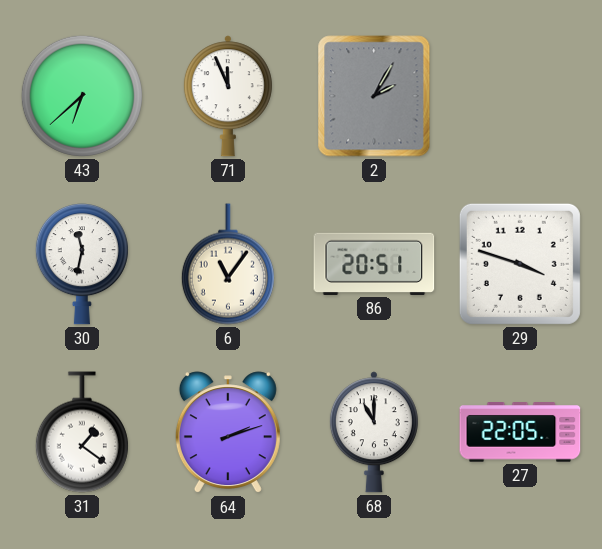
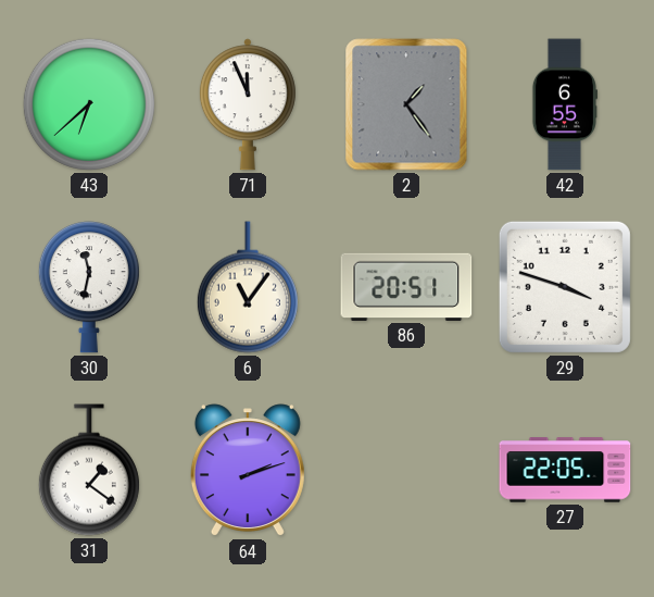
2: 2:05 -> 1:24
42: none -> 6:55
68: 11:00 -> none
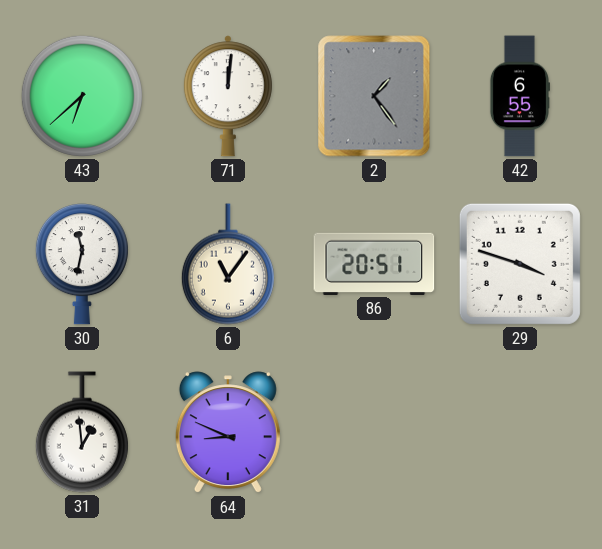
71: 11:56 -> 12:01
31: 1:21 -> 12:59
64: 2:12 -> 8:49
27: 22:05 -> none
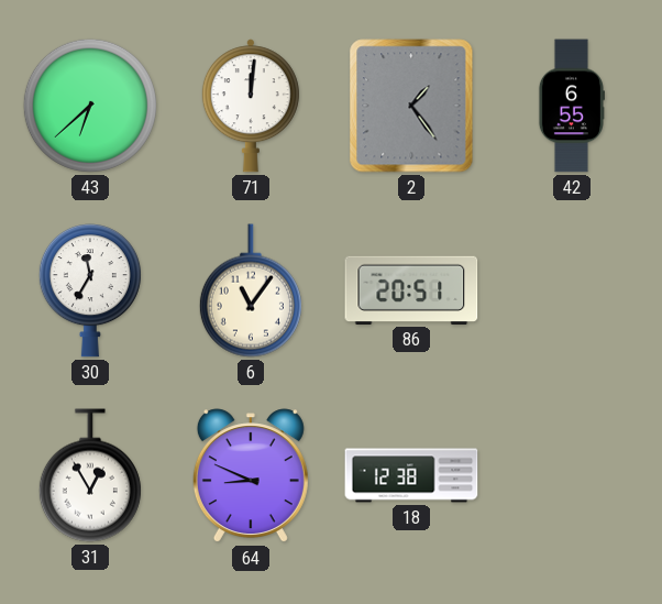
30: 11:32 -> 11:35
29: 3:48 -> none
31: 12:59 -> 12:55
18: none -> 12:38
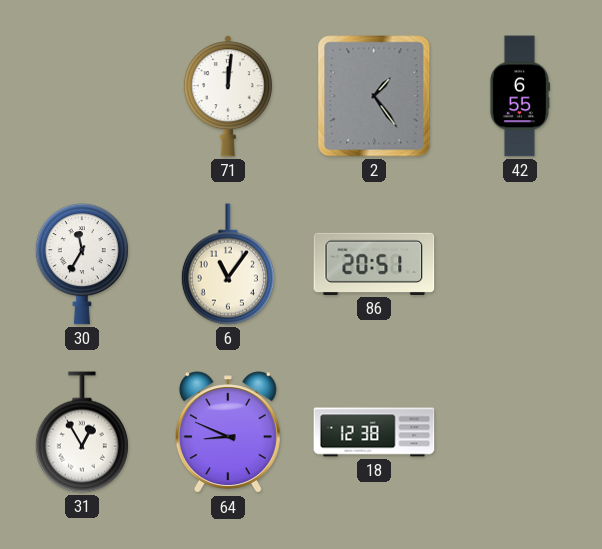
43: 6:38 -> none
